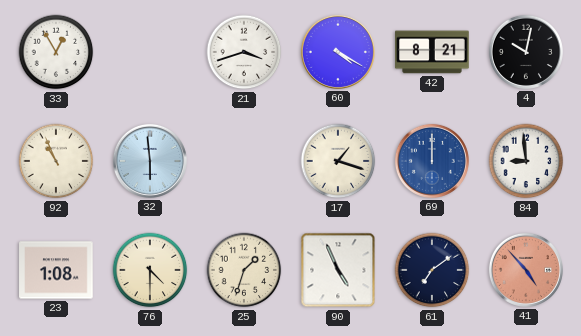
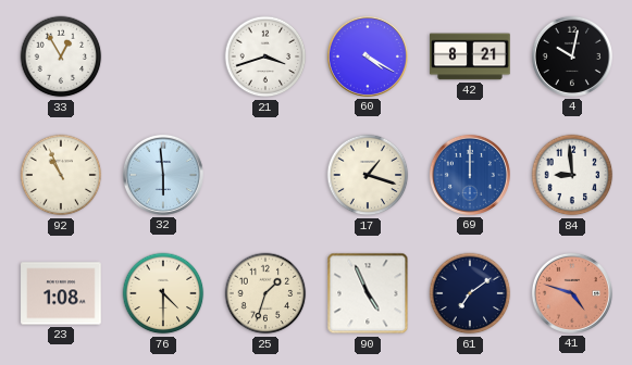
41: 4:53 -> 4:48
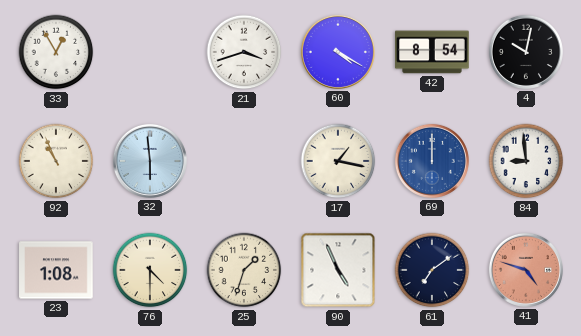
42: 8:21 -> 8:54
17: 1:18 -> 1:17
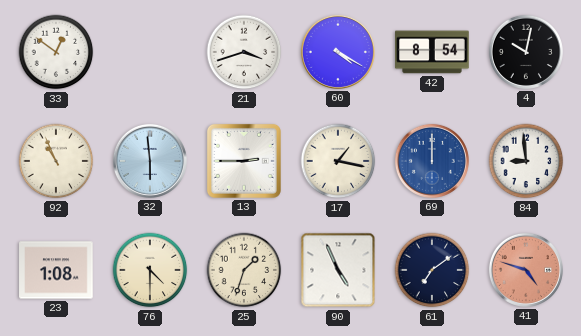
33: 12:55 -> 12:51
13: none -> 2:45
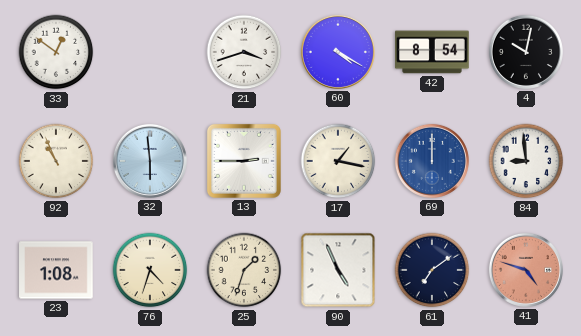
76: 4:30 -> 4:33
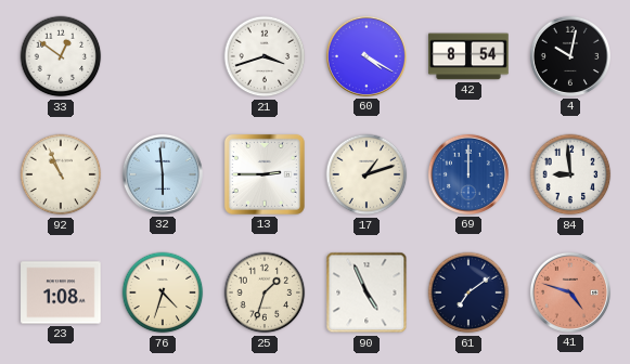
17: 1:17 -> 1:12
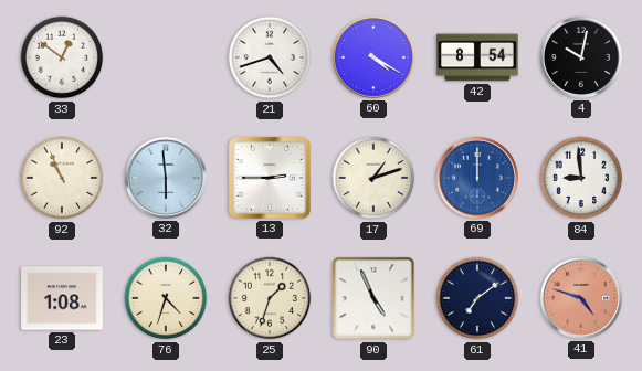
21: 3:42 -> 4:42
